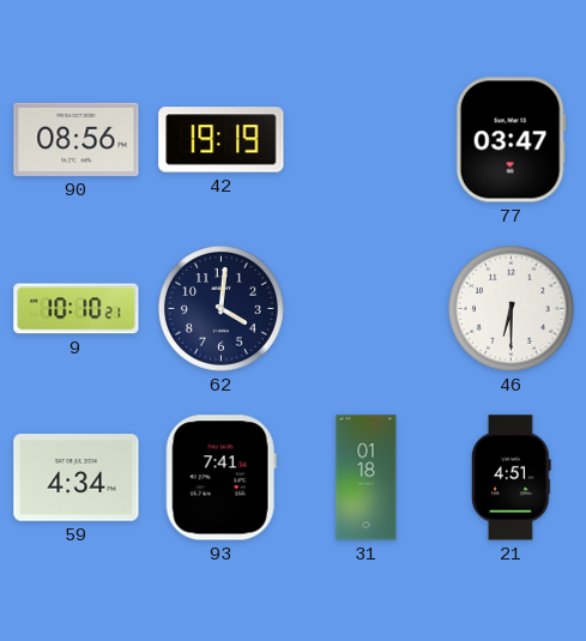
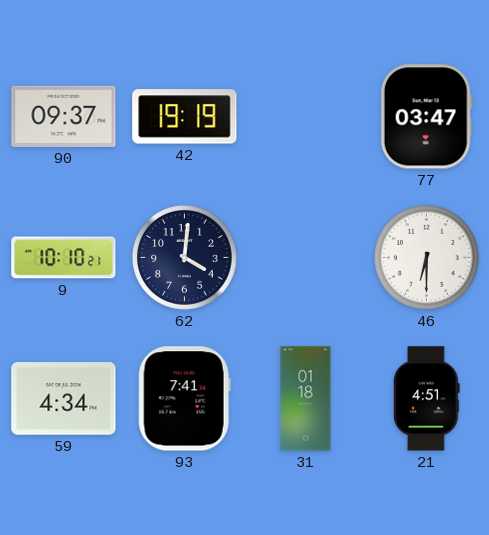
90: 08:56 -> 09:37
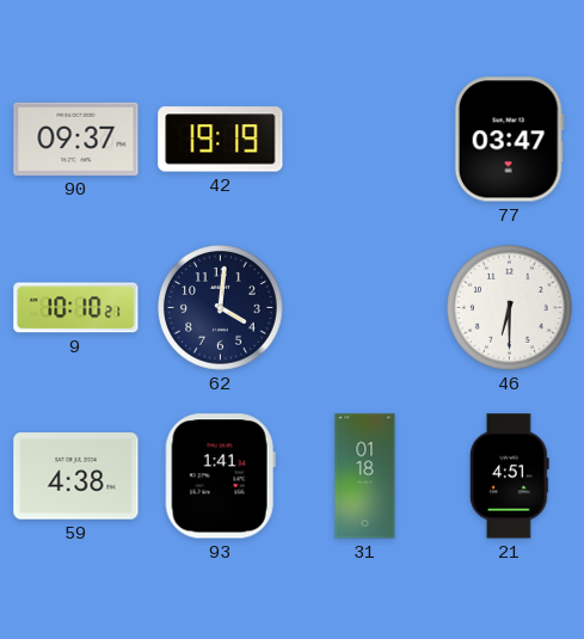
59: 4:34 -> 4:38
93: 7:41 -> 1:41
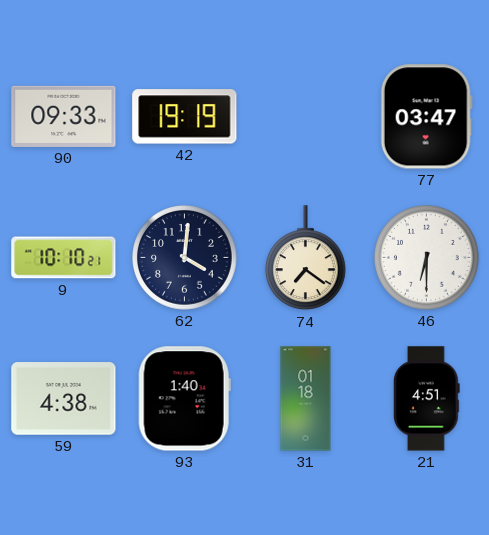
90: 09:37 -> 09:33
74: none -> 7:21
93: 1:41 -> 1:40
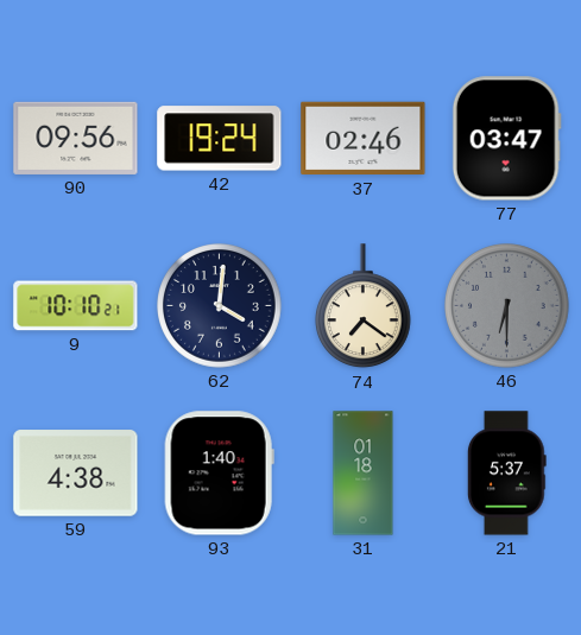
90: 09:33 -> 09:56
42: 19:19 -> 19:24
37: none -> 02:46
46 dial: white -> grey
21: 4:51 -> 5:37
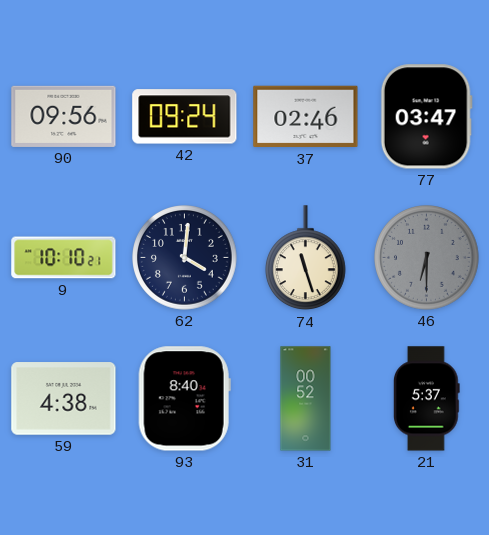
42: 19:24 -> 09:24
74: 7:21 -> 11:27
93: 1:40 -> 8:40
31: 01:18 -> 00:52
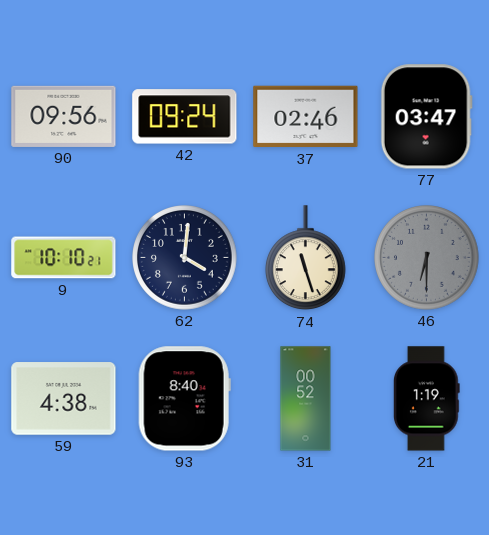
21: 5:37 -> 1:19
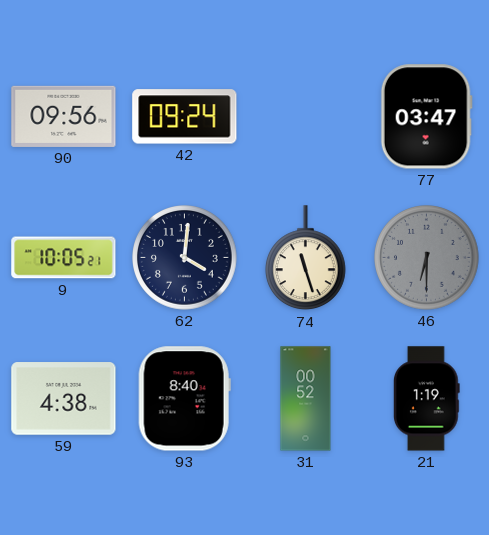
37: 02:46 -> none
9: 10:10 -> 10:05
